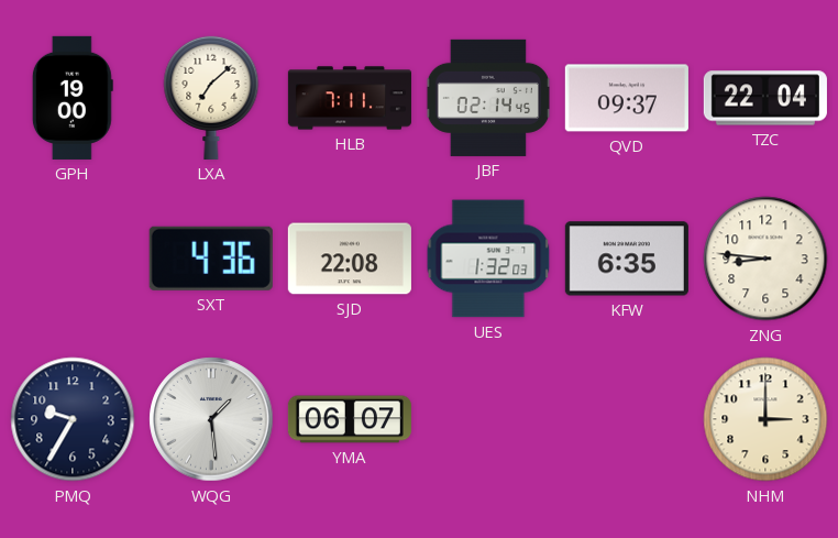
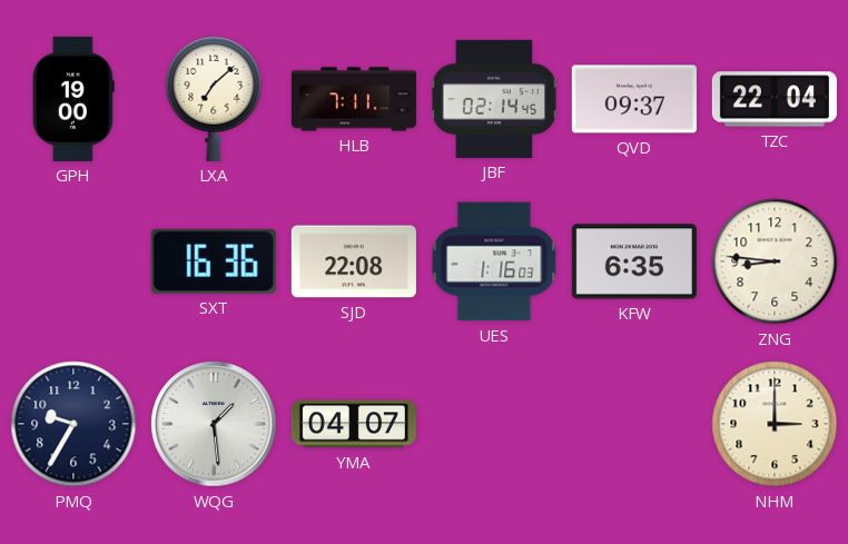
SXT: 4:36 -> 16:36
UES: 1:32 -> 1:16
YMA: 06:07 -> 04:07
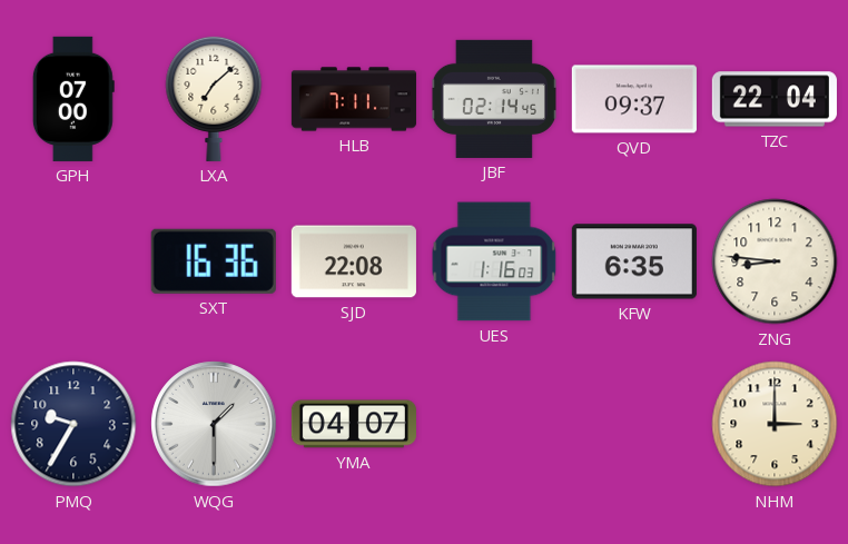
GPH: 19:00 -> 07:00
WQG: 1:29 -> 1:30
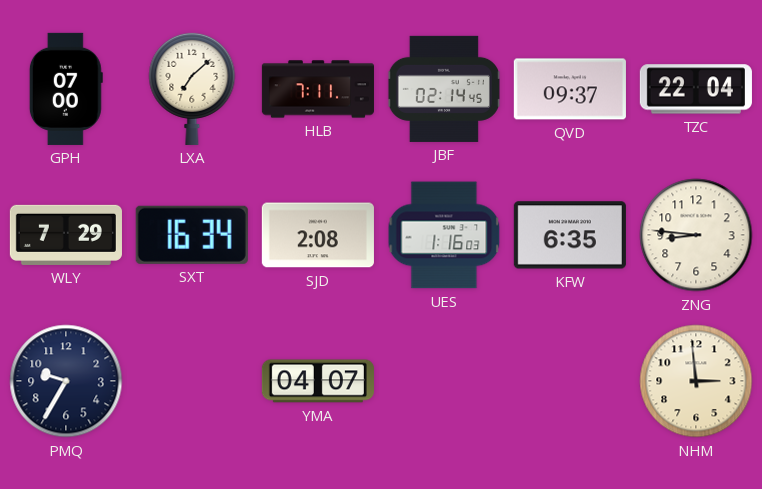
WLY: none -> 7:29
SXT: 16:36 -> 16:34
SJD: 22:08 -> 2:08
WQG: 1:30 -> none
NHM: 3:00 -> 2:59
